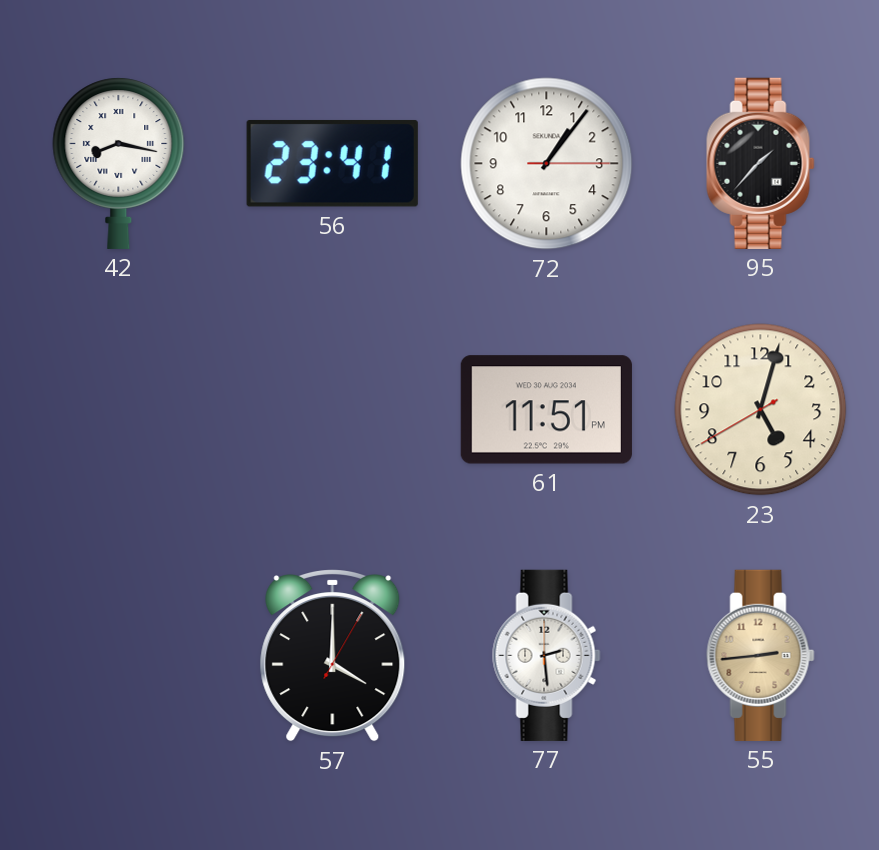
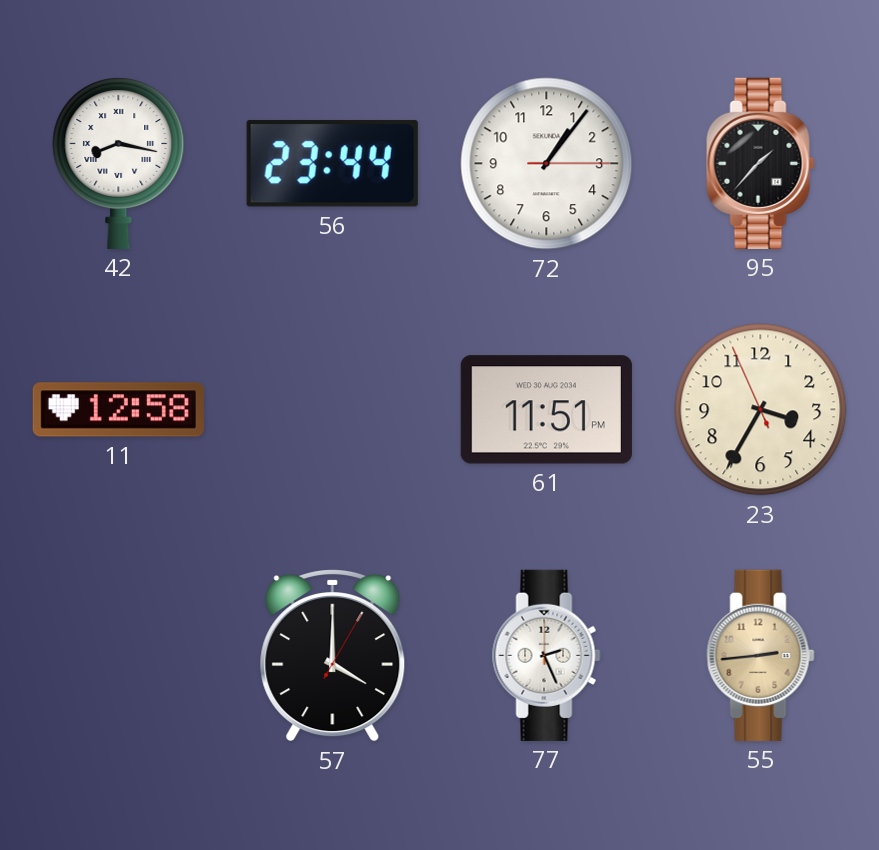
56: 23:41 -> 23:44
11: none -> 12:58
23: 5:02 -> 3:34
77: 2:29 -> 2:26
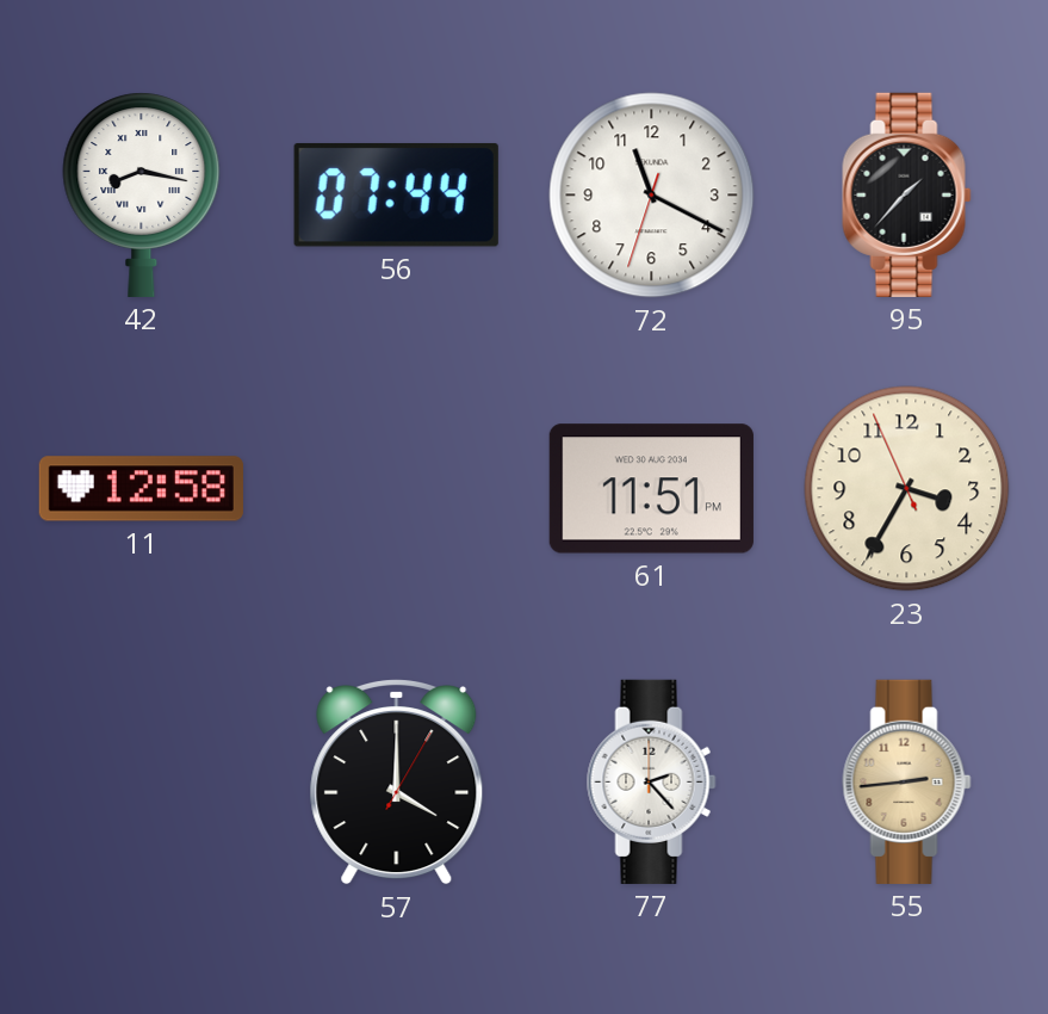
56: 23:44 -> 07:44
72: 1:06 -> 11:19
77: 2:26 -> 2:23
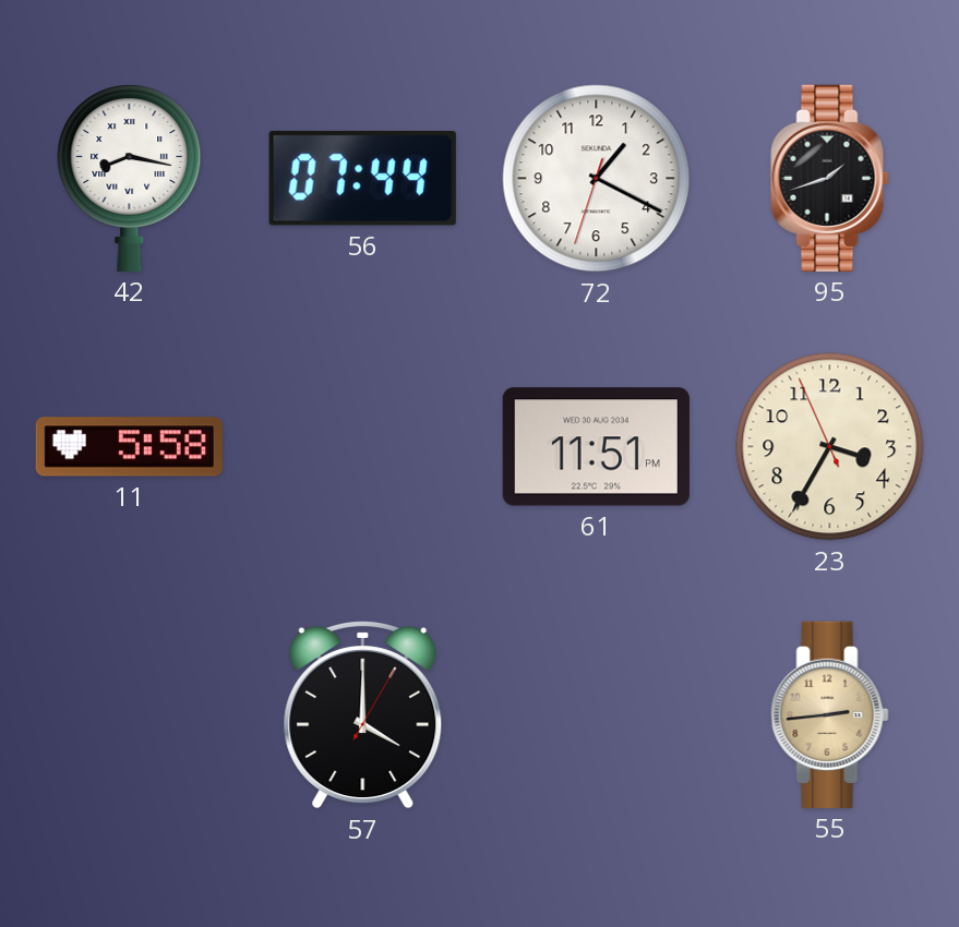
72: 11:19 -> 1:19
95: 1:37 -> 1:42
11: 12:58 -> 5:58
77: 2:23 -> none
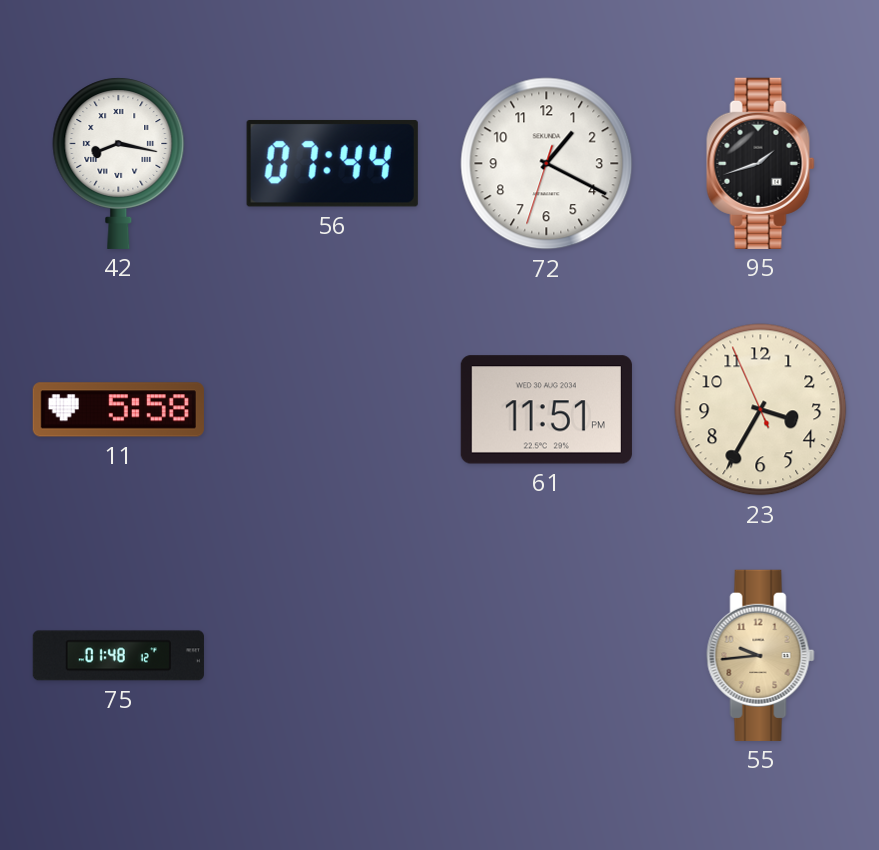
75: none -> 01:48
57: 4:00 -> none
55: 2:44 -> 9:44
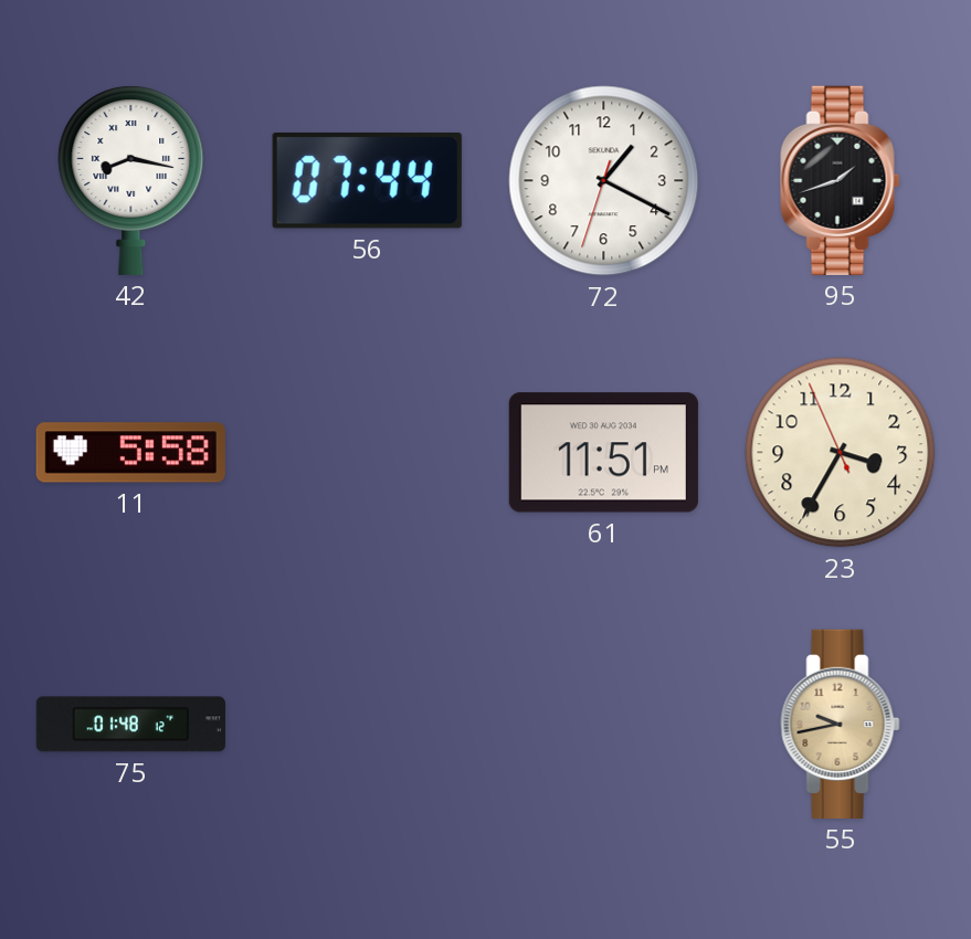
55: 9:44 -> 9:43
